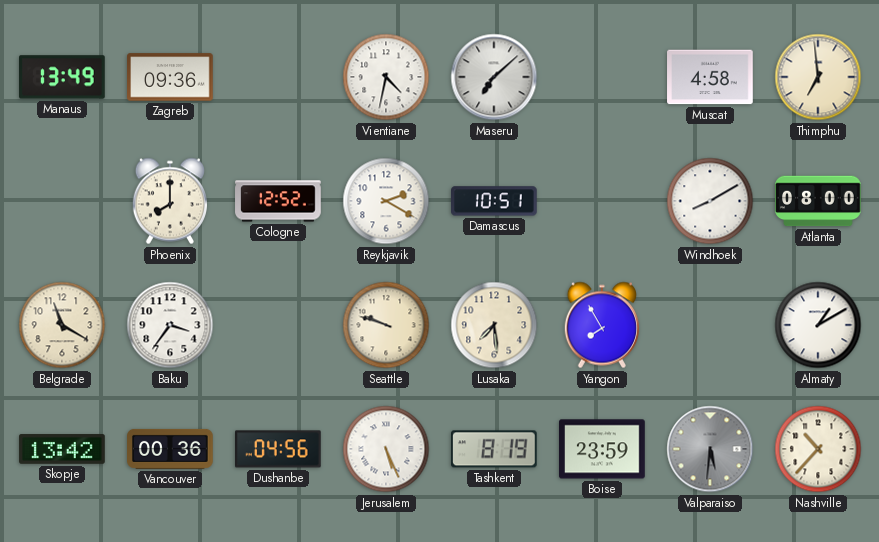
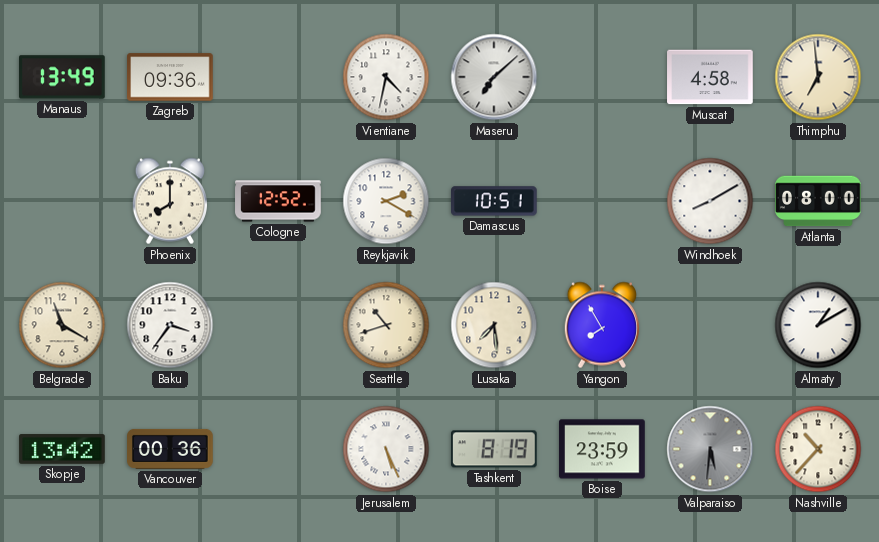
Seattle: 9:48 -> 10:42
Dushanbe: 04:56 -> none
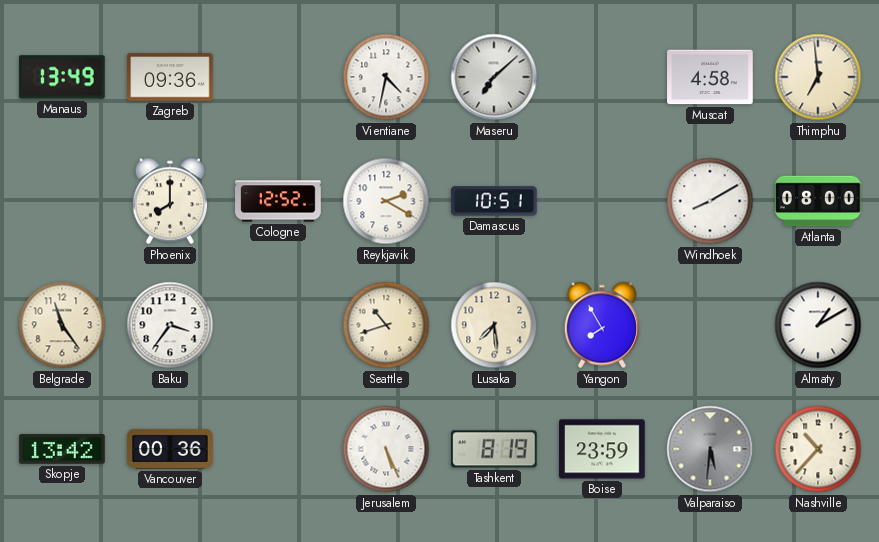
Belgrade: 11:20 -> 11:24
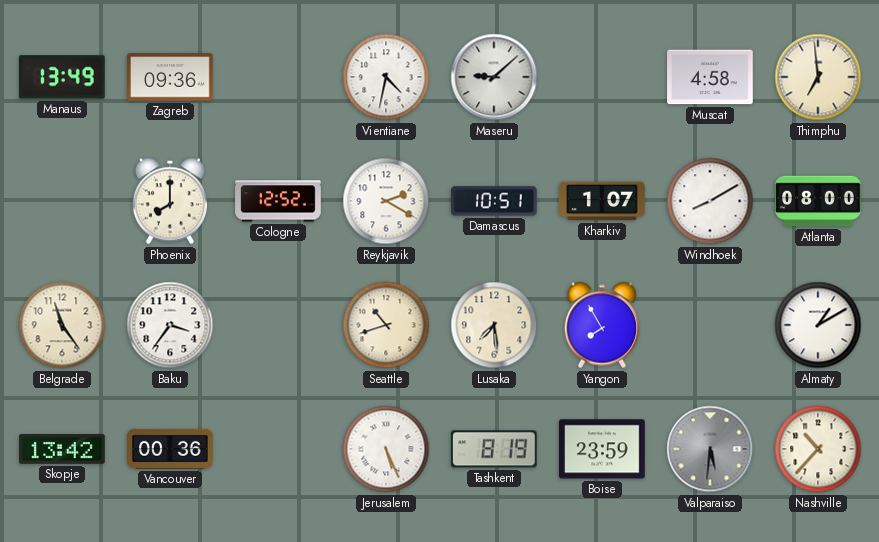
Maseru: 7:08 -> 9:08
Kharkiv: none -> 1:07
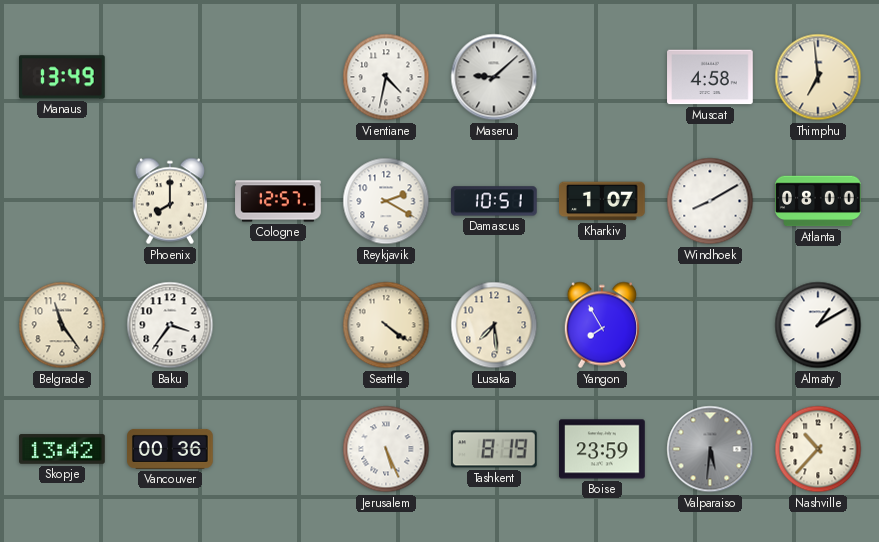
Zagreb: 09:36 -> none
Cologne: 12:52 -> 12:57
Seattle: 10:42 -> 4:21
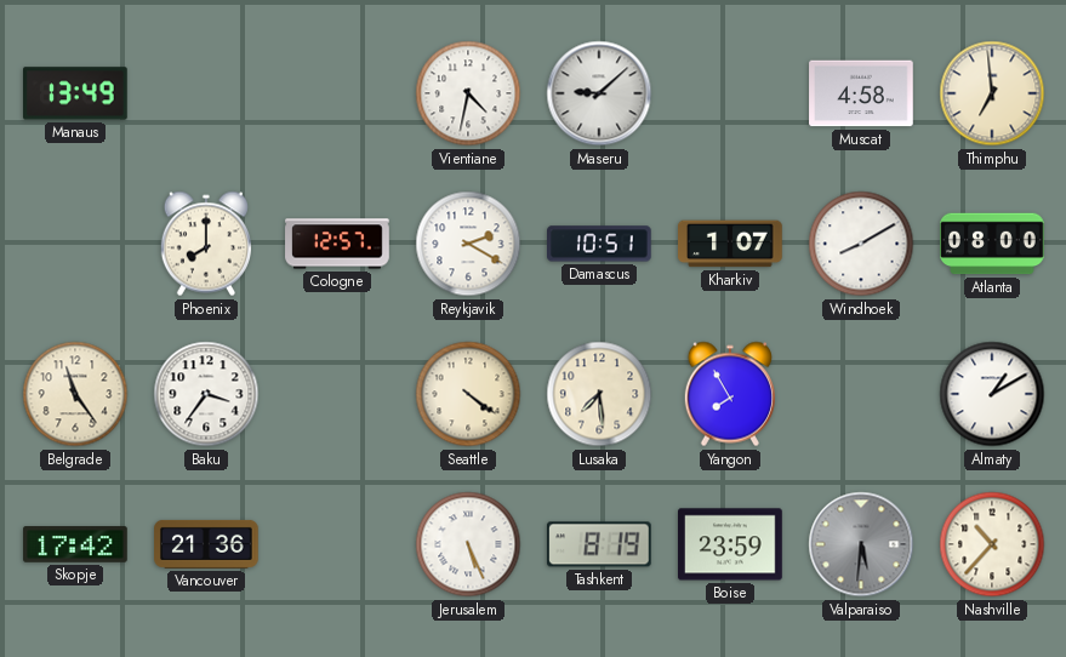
Skopje: 13:42 -> 17:42
Vancouver: 00:36 -> 21:36
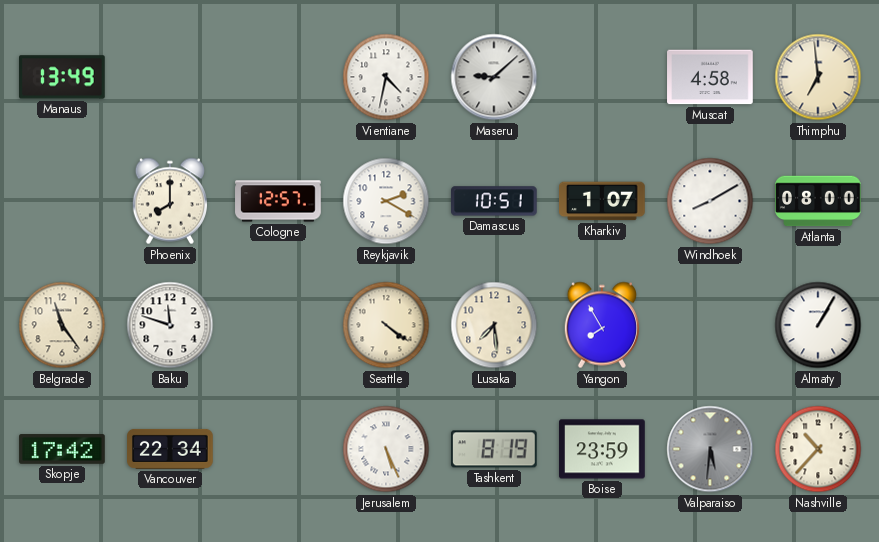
Baku: 3:36 -> 11:48
Almaty: 1:10 -> 1:05
Vancouver: 21:36 -> 22:34
